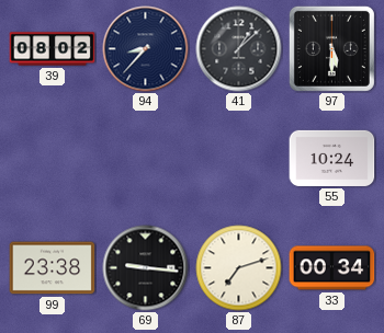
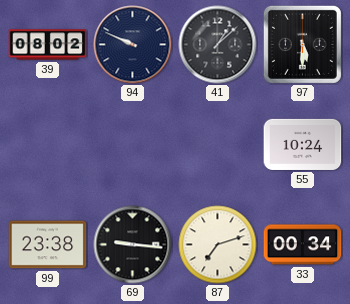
94: 8:37 -> 9:49
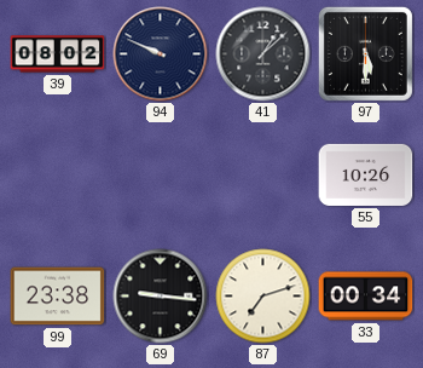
55: 10:24 -> 10:26
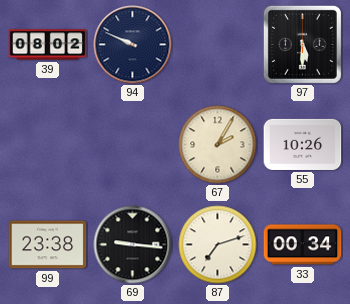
41: 1:08 -> none
67: none -> 2:05
